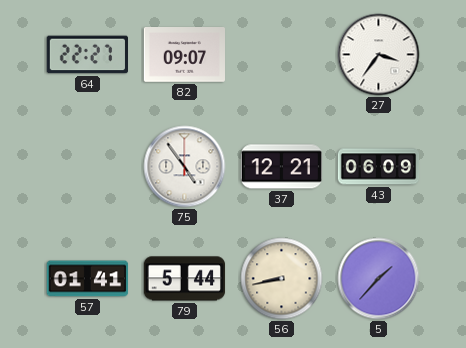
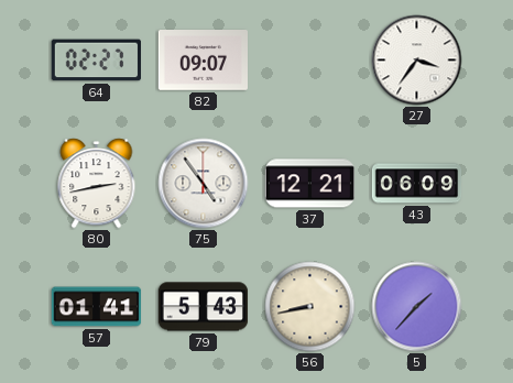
64: 22:27 -> 02:27
80: none -> 2:43
79: 5:44 -> 5:43
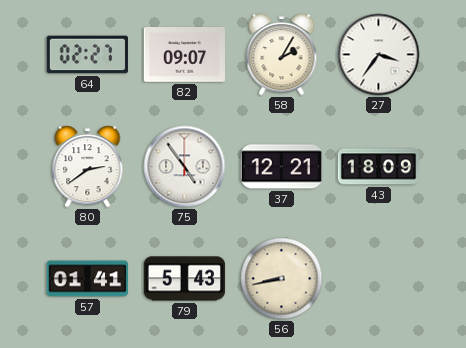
58: none -> 2:05
80: 2:43 -> 2:39
43: 06:09 -> 18:09
5: 1:37 -> none
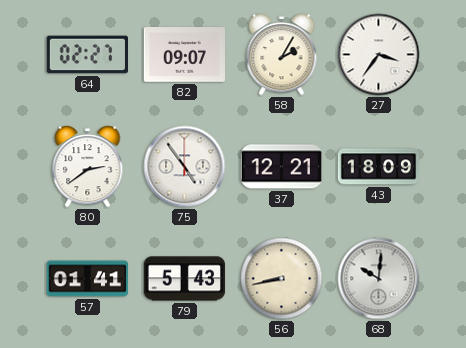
68: none -> 10:01
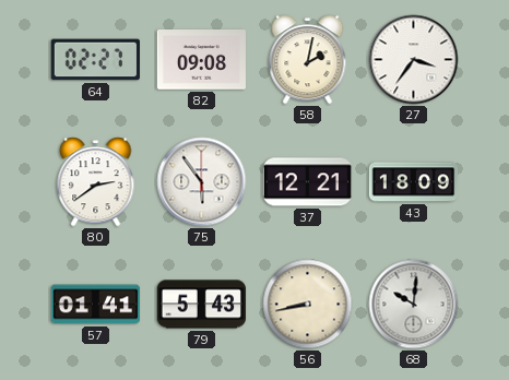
82: 09:07 -> 09:08
58: 2:05 -> 2:02
75: 4:54 -> 5:54
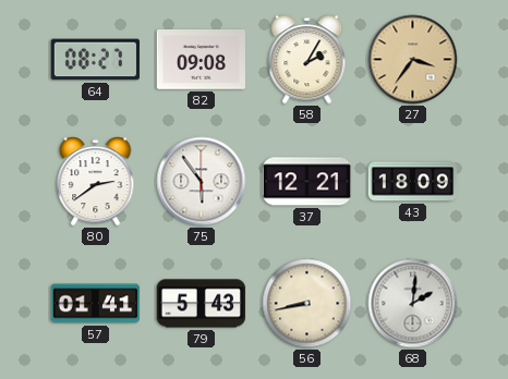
64: 02:27 -> 08:27
58: 2:02 -> 2:05
27 dial: white -> champagne
68: 10:01 -> 2:01
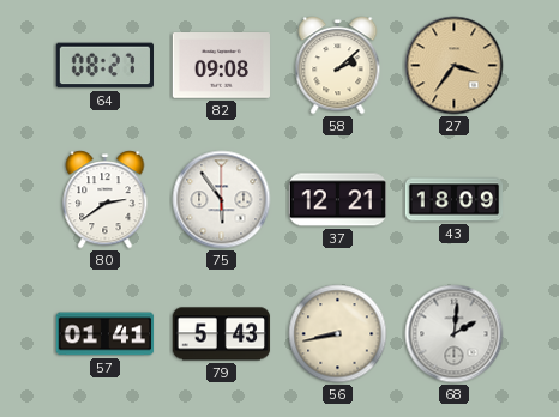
58: 2:05 -> 2:08
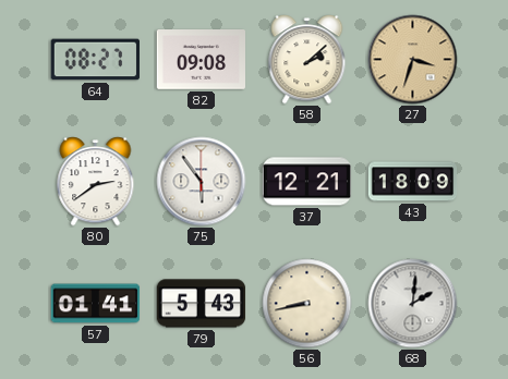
27: 3:36 -> 3:33
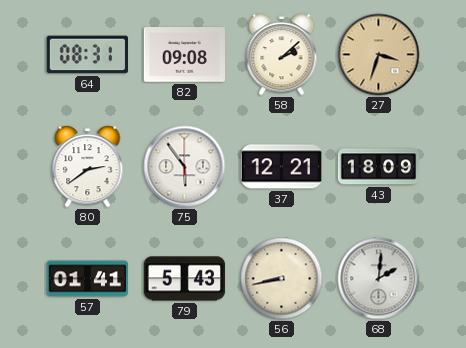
64: 08:27 -> 08:31
